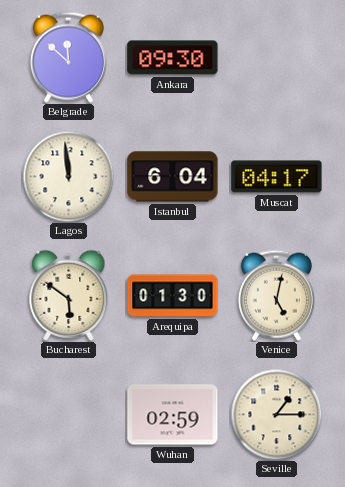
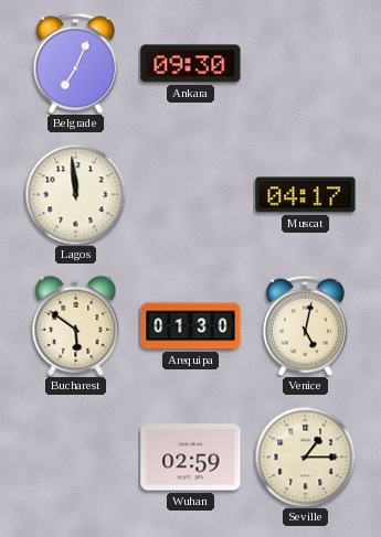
Belgrade: 11:52 -> 7:04
Istanbul: 6:04 -> none
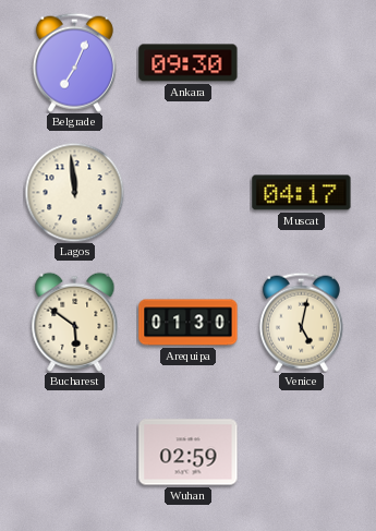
Seville: 1:15 -> none
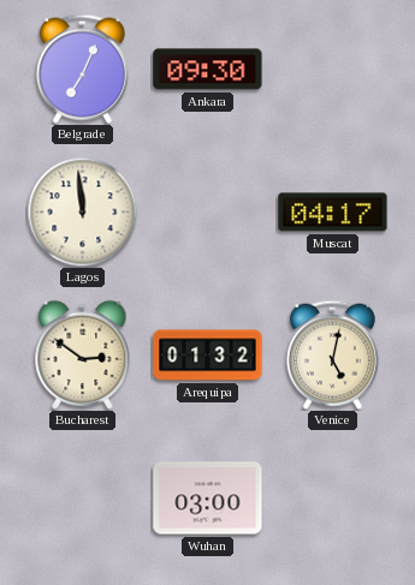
Bucharest: 5:51 -> 2:51
Arequipa: 01:30 -> 01:32
Wuhan: 02:59 -> 03:00
